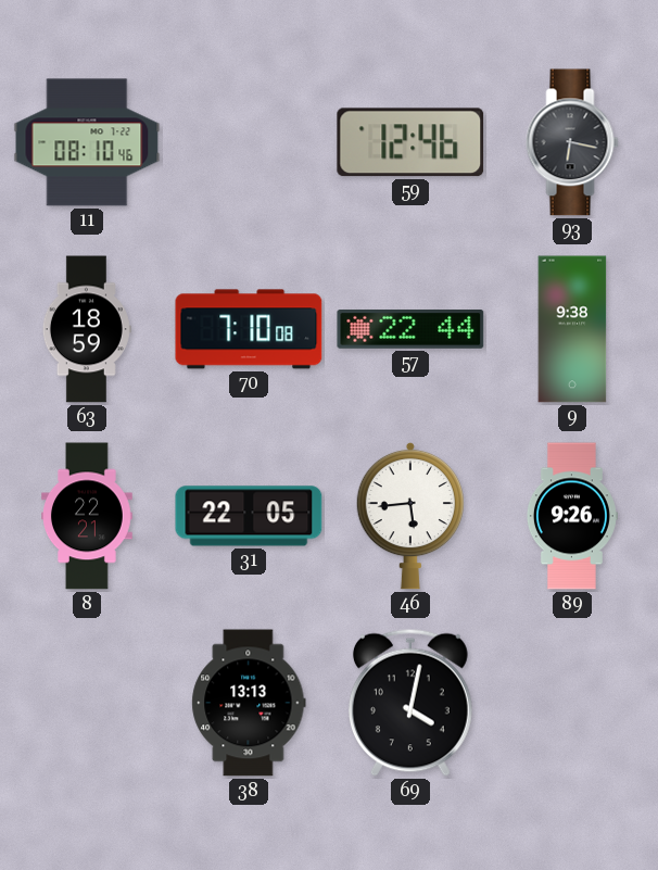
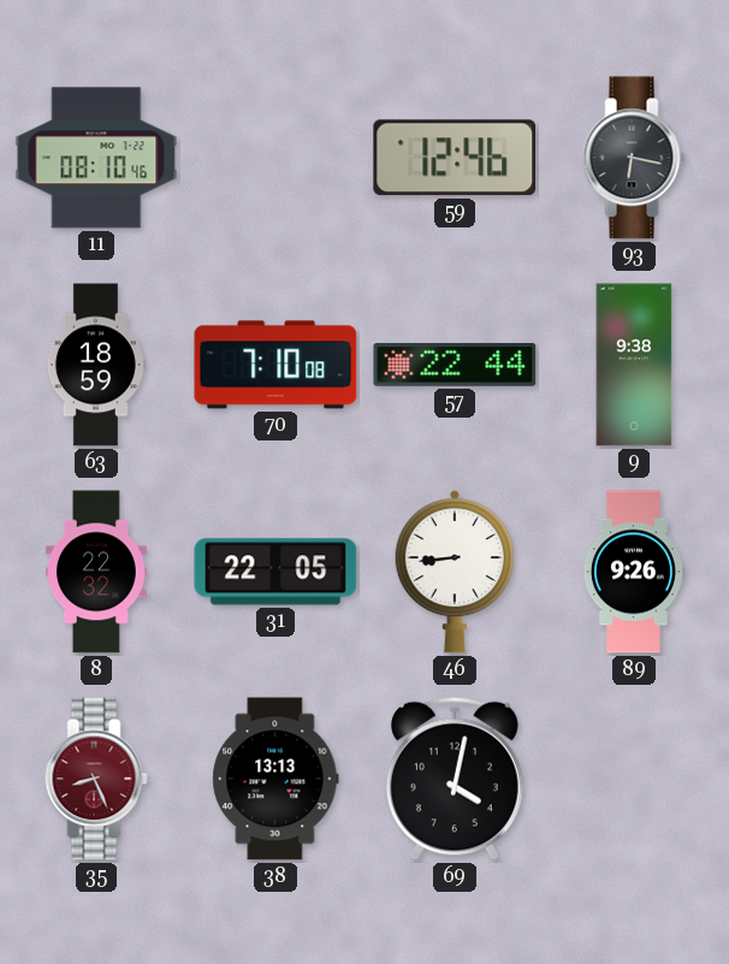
8: 22:21 -> 22:32
46: 5:44 -> 8:44
35: none -> 8:26
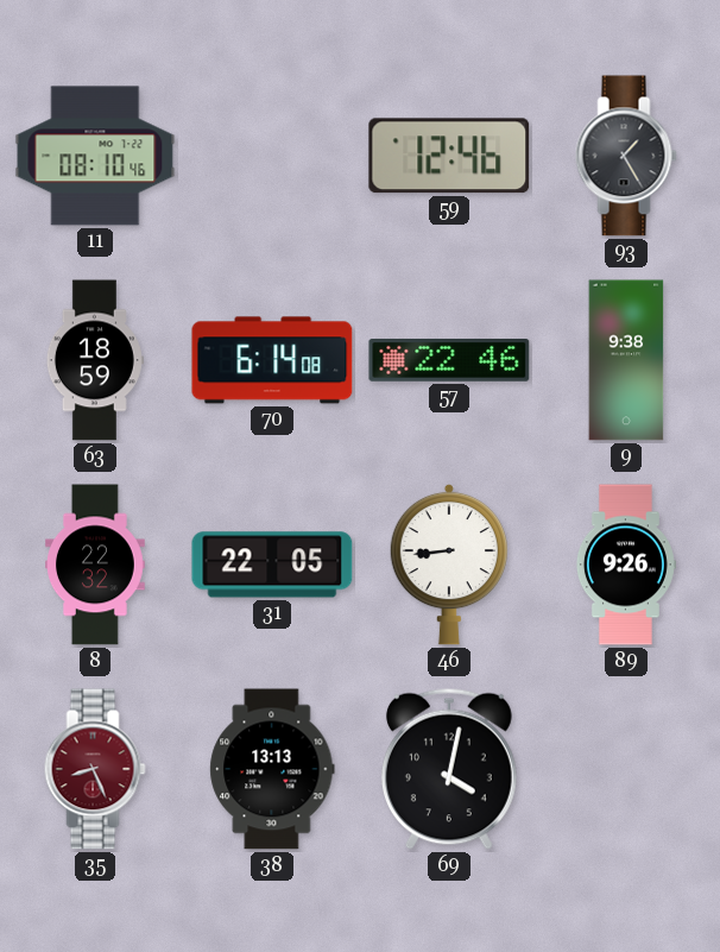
93: 6:17 -> 1:25
70: 7:10 -> 6:14
57: 22:44 -> 22:46
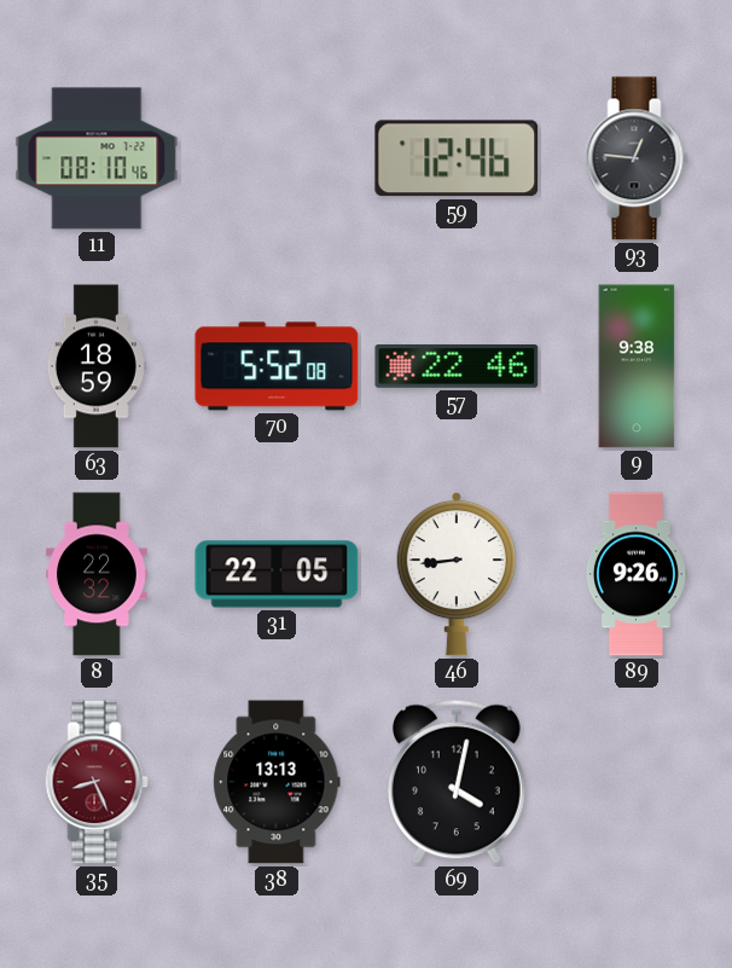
93: 1:25 -> 12:46
70: 6:14 -> 5:52
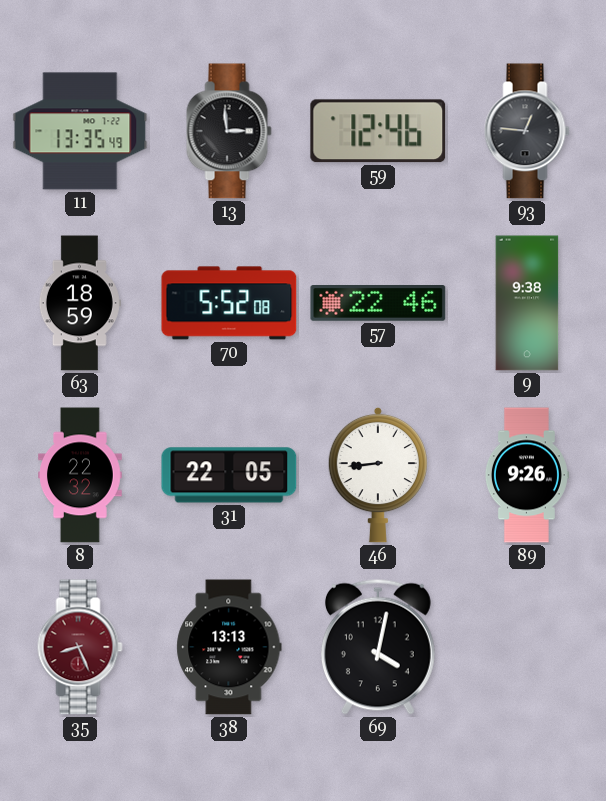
11: 08:10 -> 13:35
13: none -> 2:59
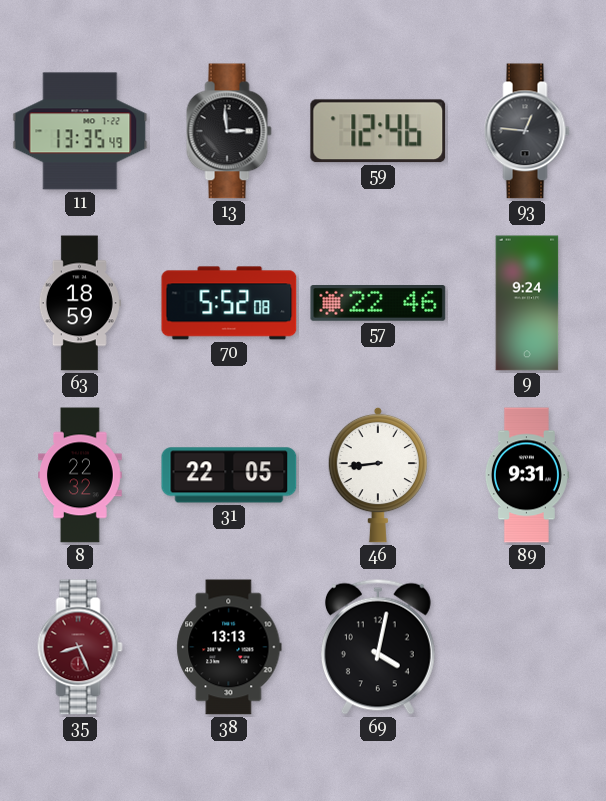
9: 9:38 -> 9:24
89: 9:26 -> 9:31
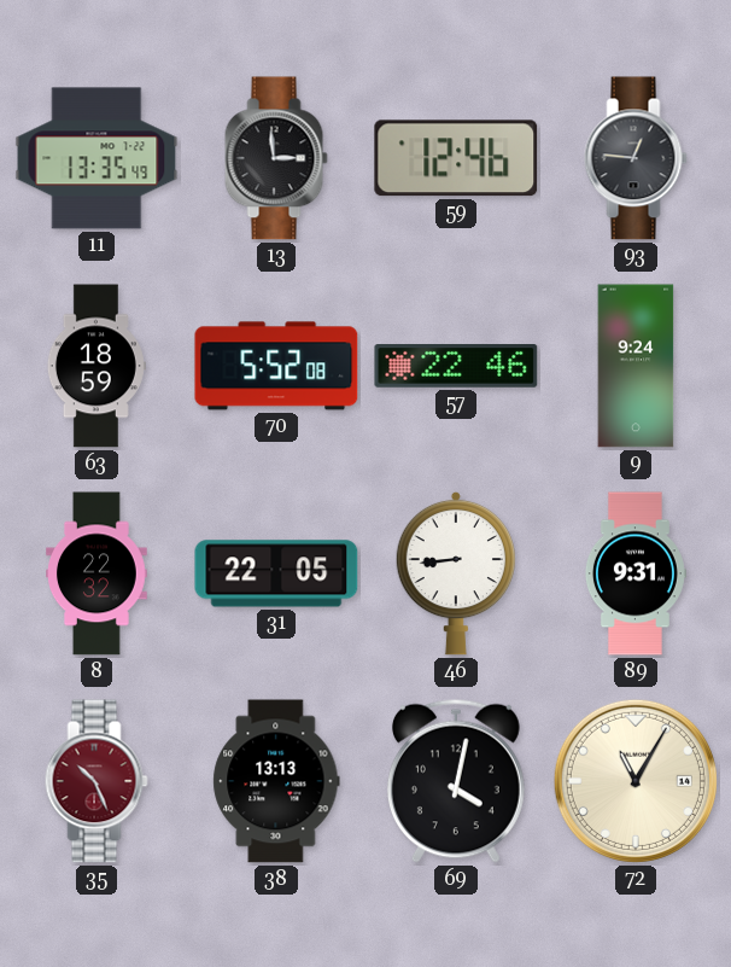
35: 8:26 -> 10:26
72: none -> 11:05
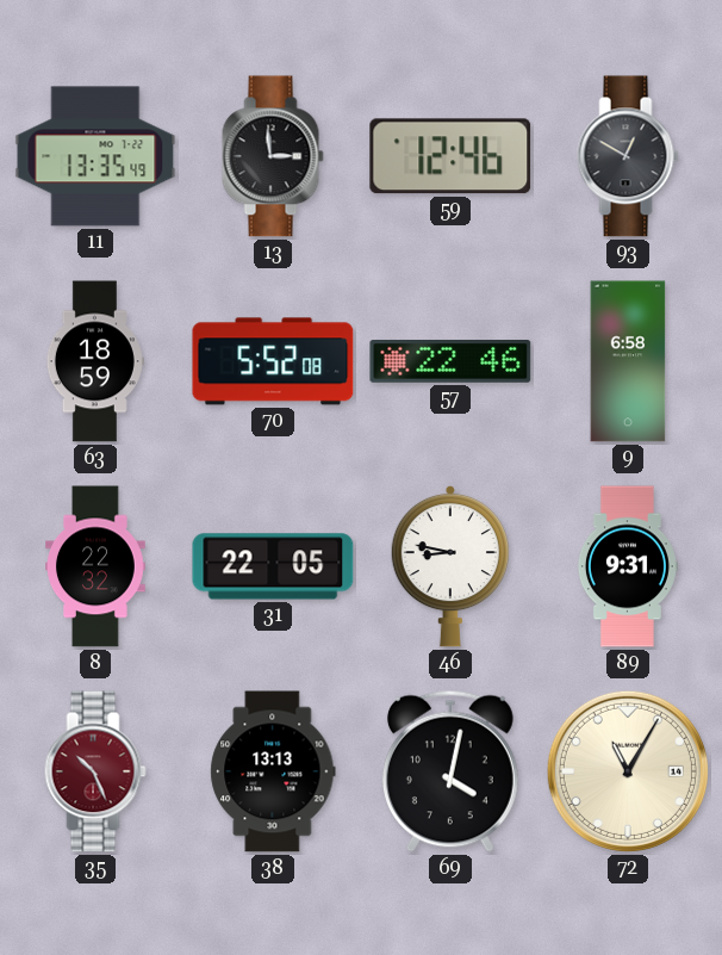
93: 12:46 -> 12:50
9: 9:24 -> 6:58
46: 8:44 -> 8:47
